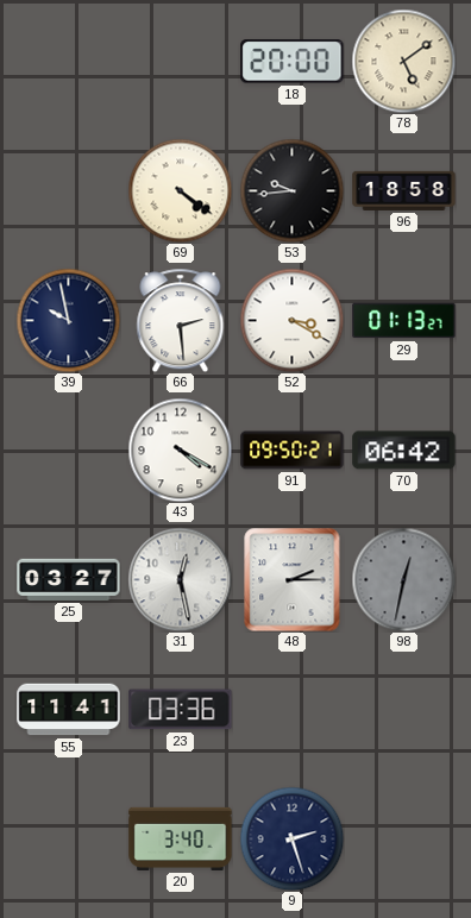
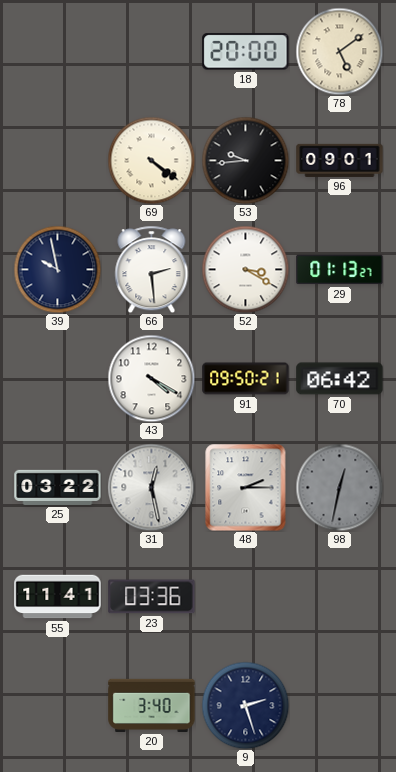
96: 18:58 -> 09:01
25: 03:27 -> 03:22
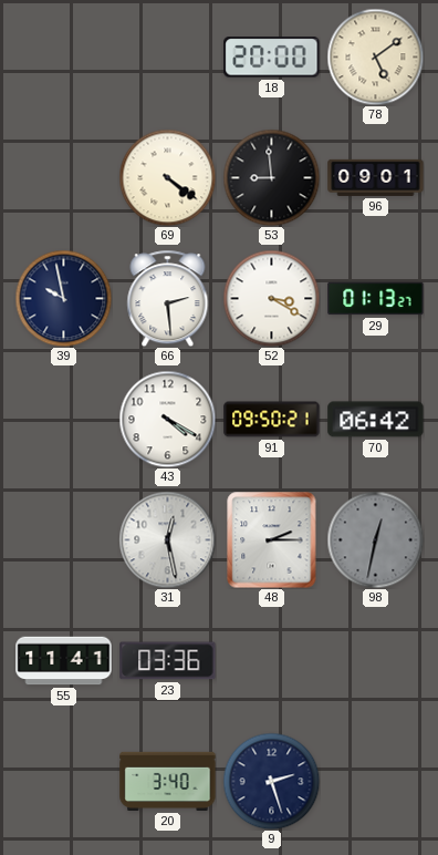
53: 9:44 -> 8:59
25: 03:22 -> none
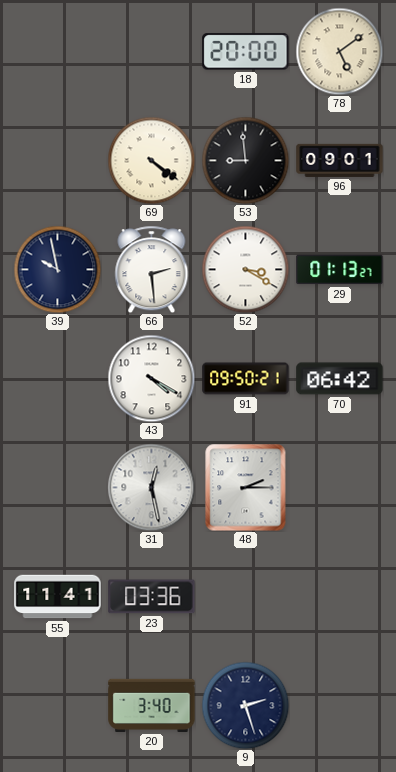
98: 12:32 -> none
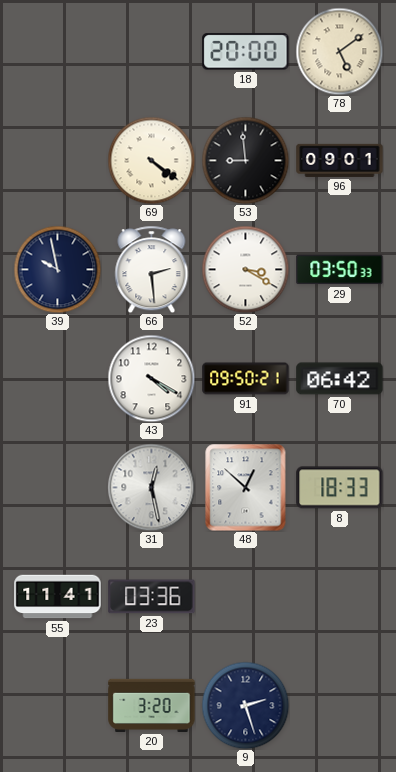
29: 01:13 -> 03:50
48: 2:15 -> 12:52
8: none -> 18:33
20: 3:40 -> 3:20
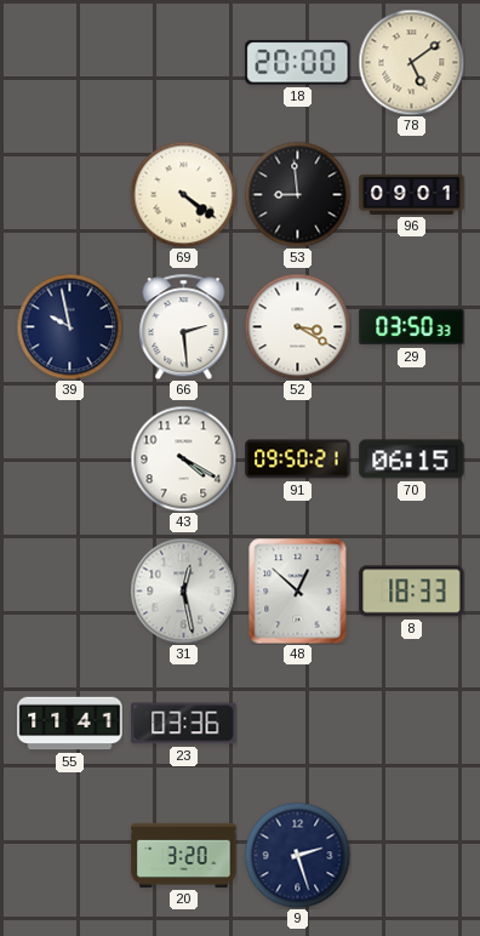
70: 06:42 -> 06:15
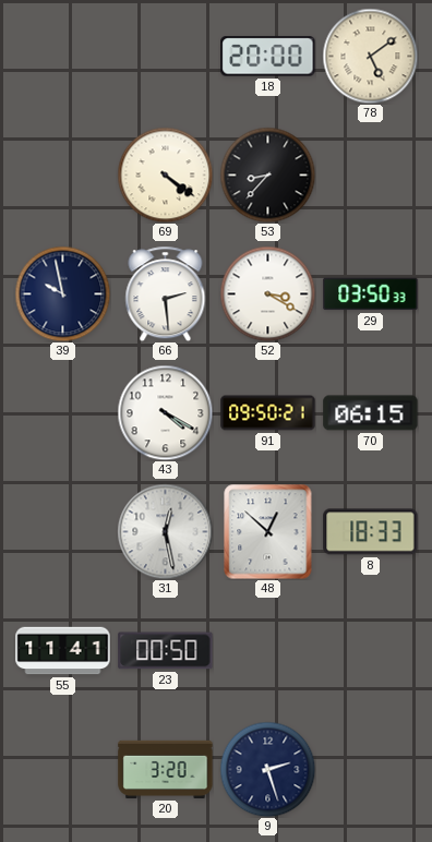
53: 8:59 -> 8:37
96: 09:01 -> none
23: 03:36 -> 00:50
